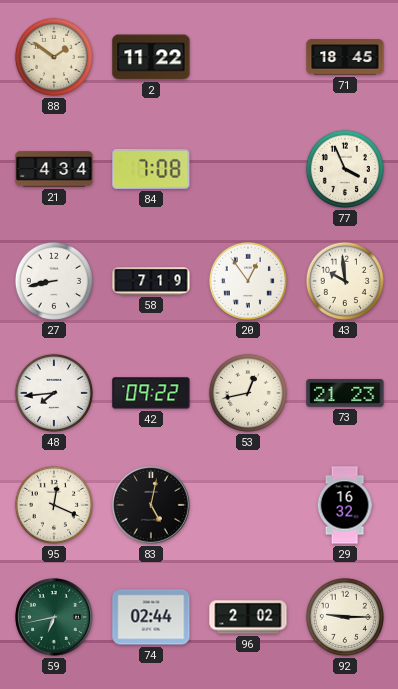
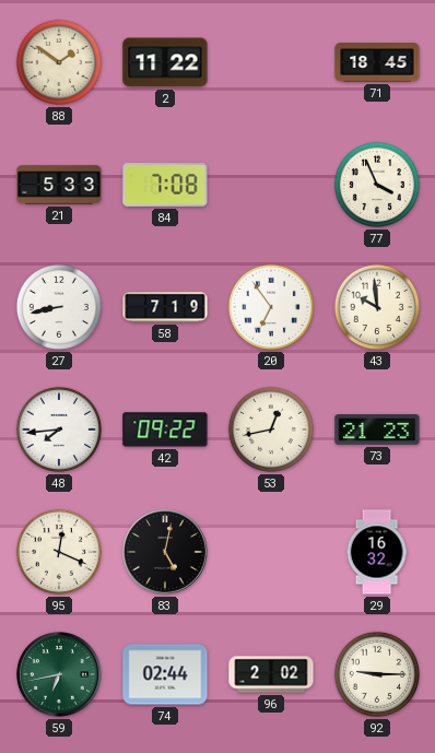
21: 4:34 -> 5:33
20: 12:54 -> 6:54
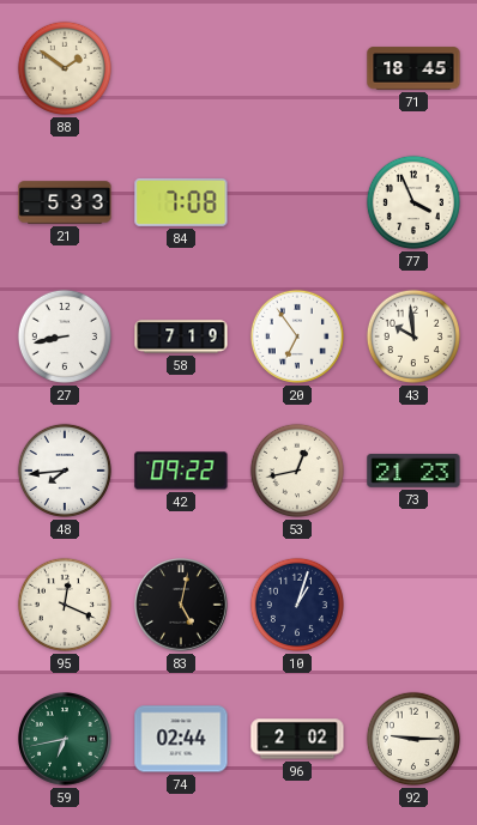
2: 11:22 -> none
10: none -> 1:03
29: 16:32 -> none
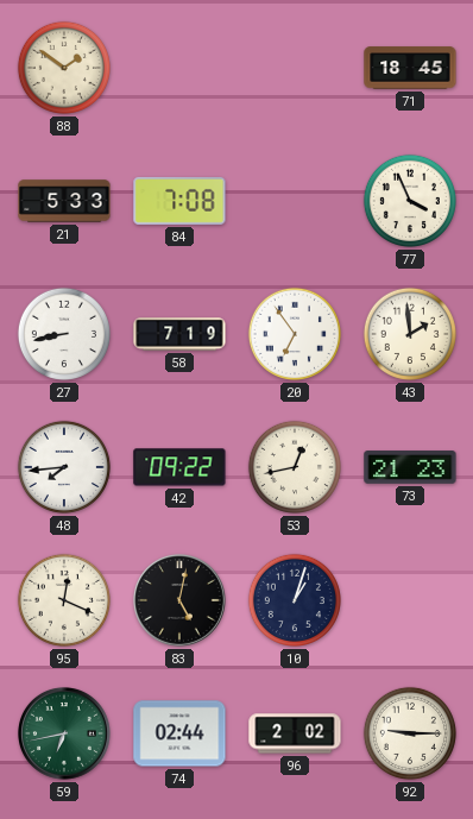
43: 9:59 -> 1:59
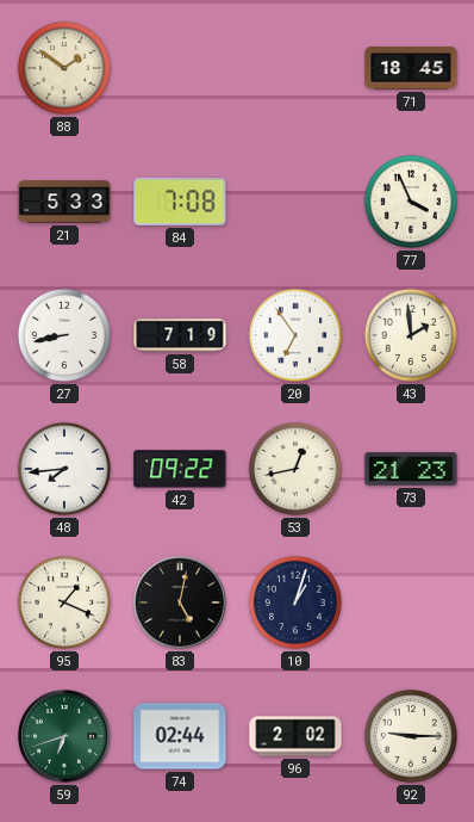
95: 12:19 -> 1:19
59: 6:43 -> 6:42
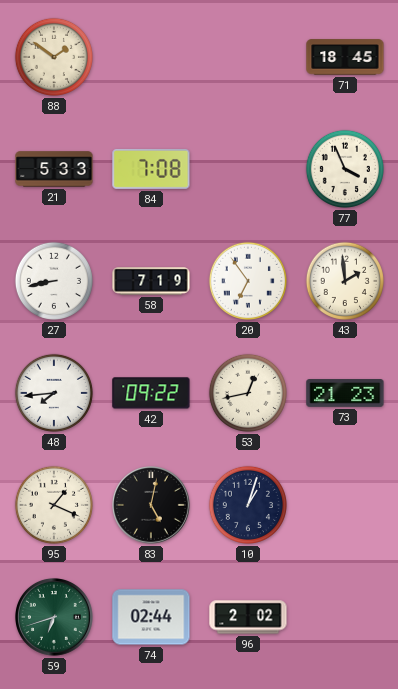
92: 9:15 -> none
